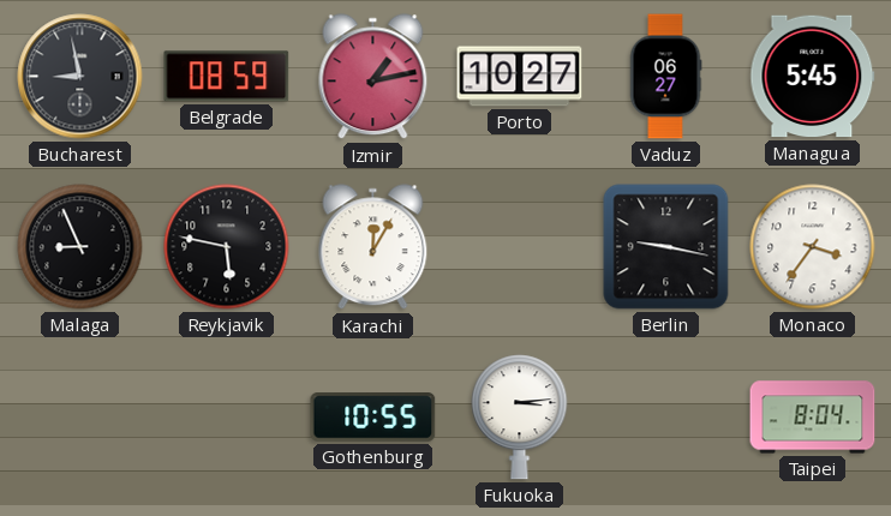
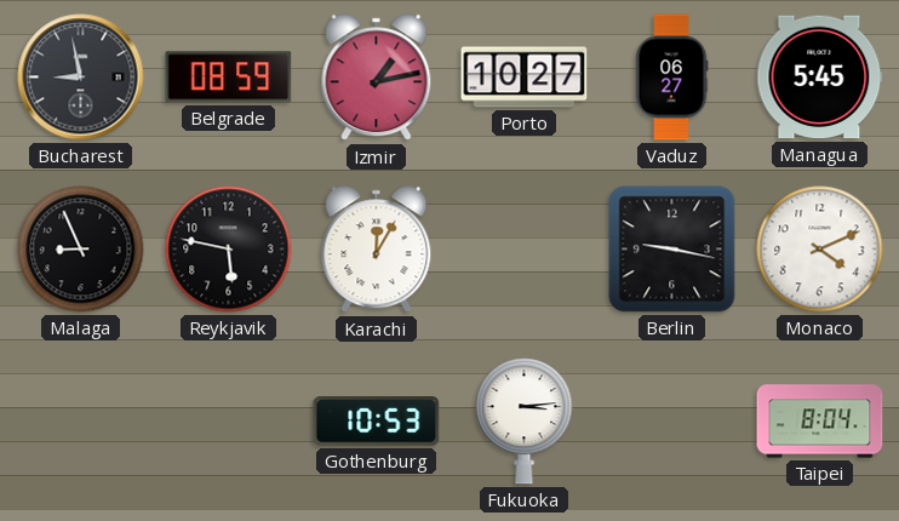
Monaco: 3:36 -> 4:11
Gothenburg: 10:55 -> 10:53
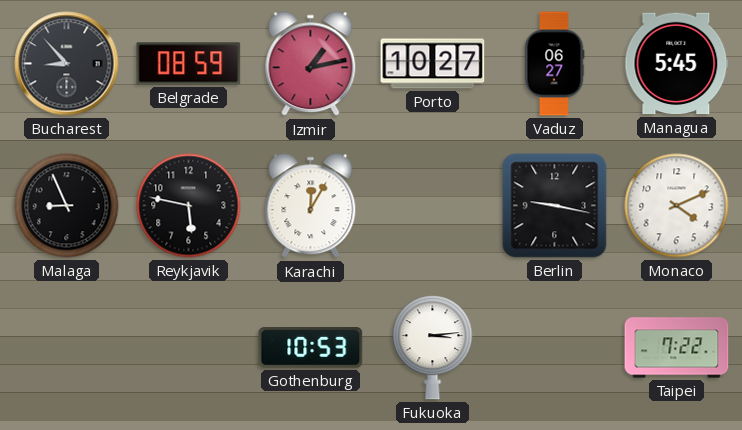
Bucharest: 8:58 -> 8:53
Taipei: 8:04 -> 7:22
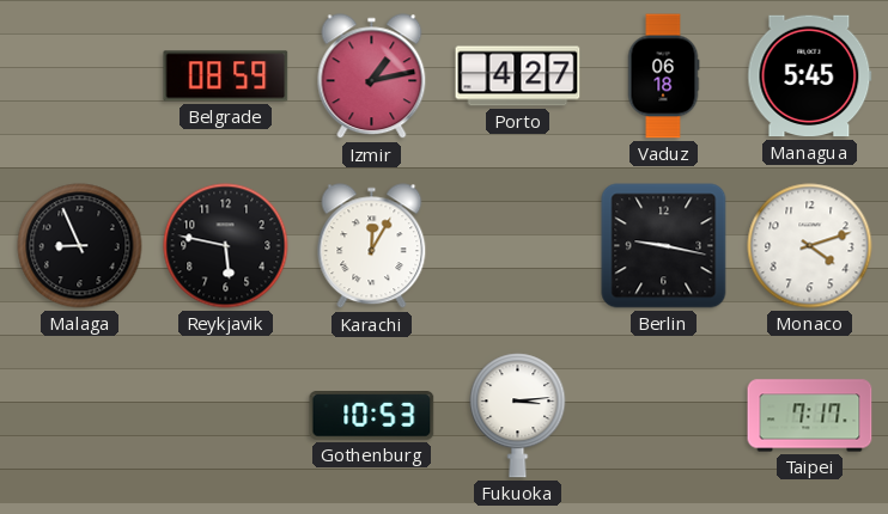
Bucharest: 8:53 -> none
Porto: 10:27 -> 4:27
Vaduz: 06:27 -> 06:18
Monaco: 4:11 -> 4:12
Taipei: 7:22 -> 7:17
